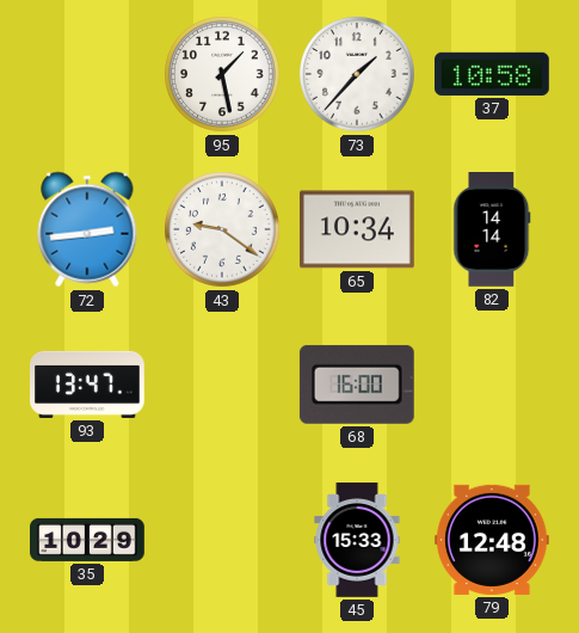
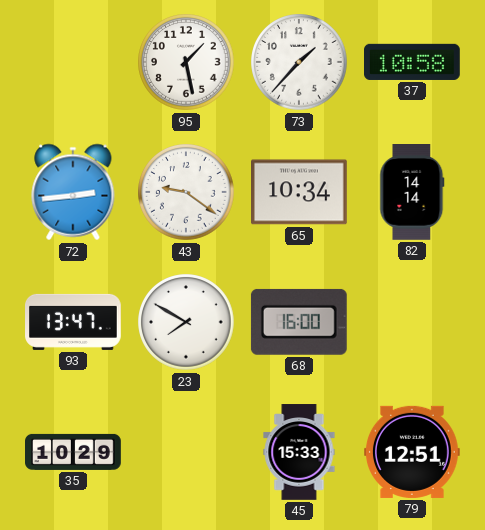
23: none -> 7:50
79: 12:48 -> 12:51
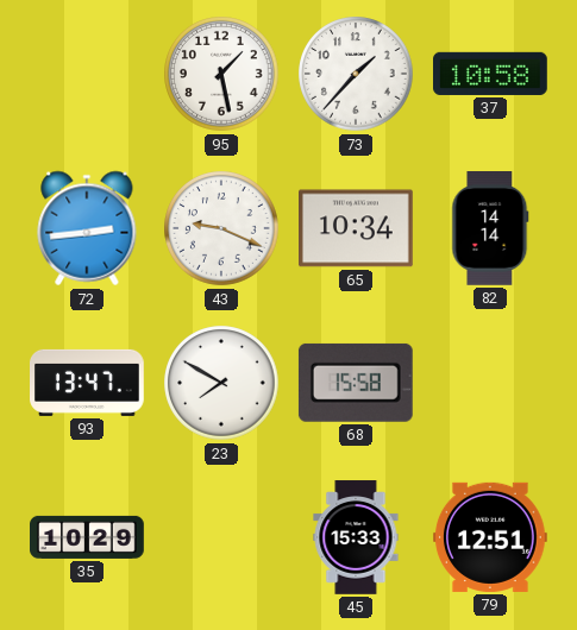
43: 9:21 -> 9:19
68: 16:00 -> 15:58
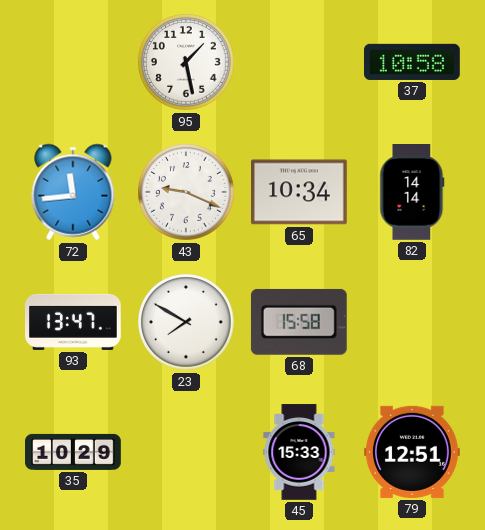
73: 1:37 -> none
72: 2:44 -> 11:44
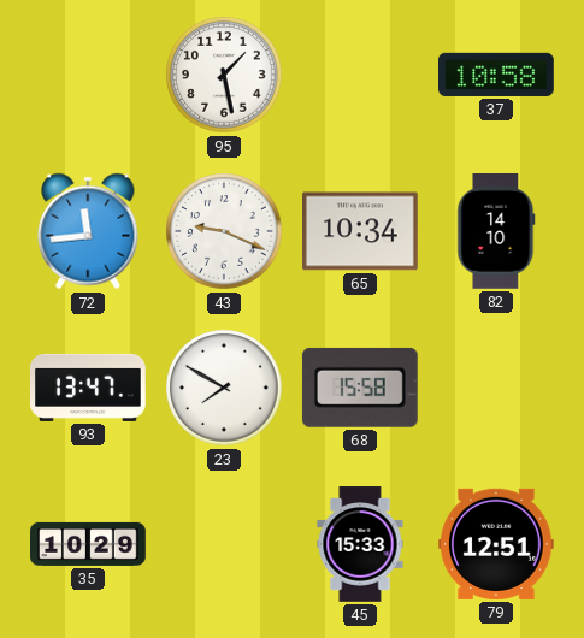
82: 14:14 -> 14:10
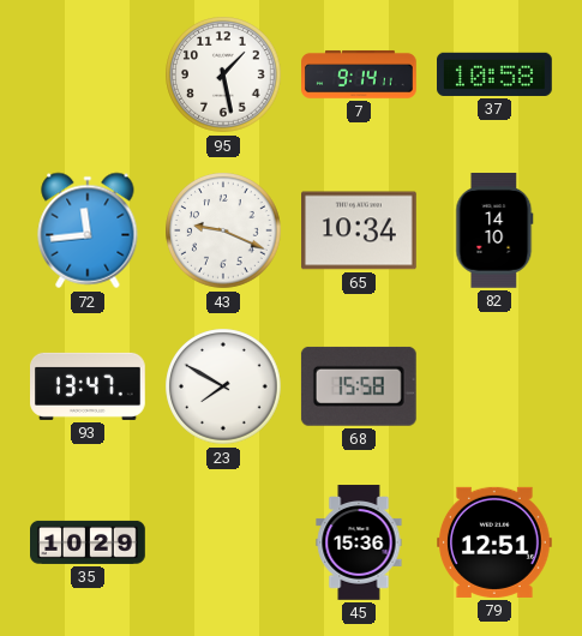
7: none -> 9:14
45: 15:33 -> 15:36
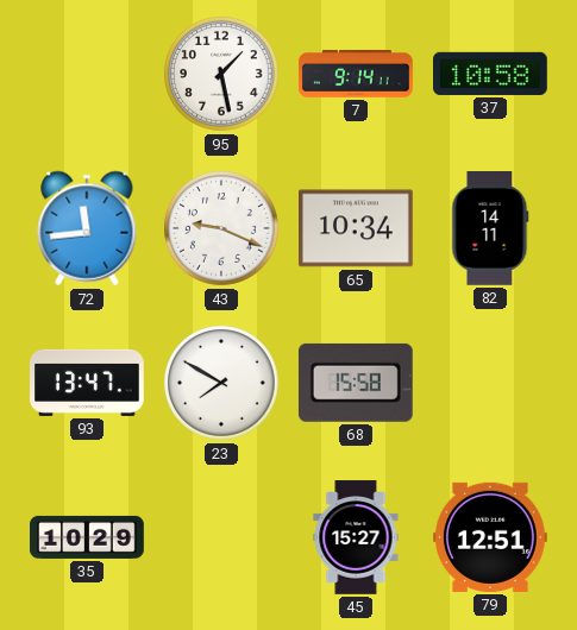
82: 14:10 -> 14:11
45: 15:36 -> 15:27
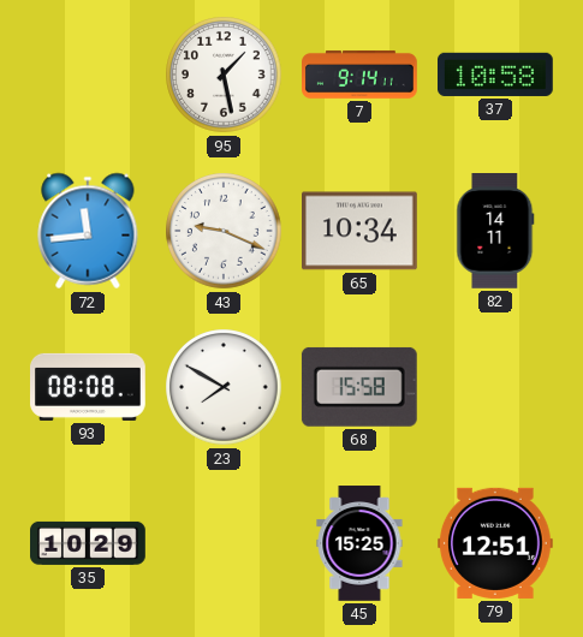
93: 13:47 -> 08:08
45: 15:27 -> 15:25
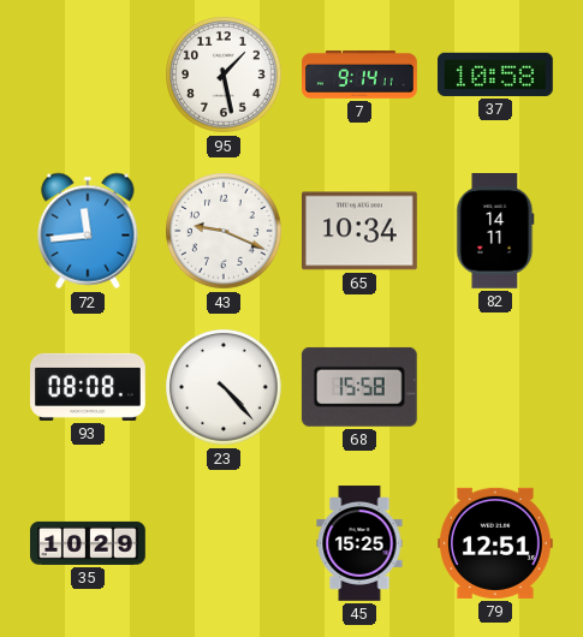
23: 7:50 -> 4:23
